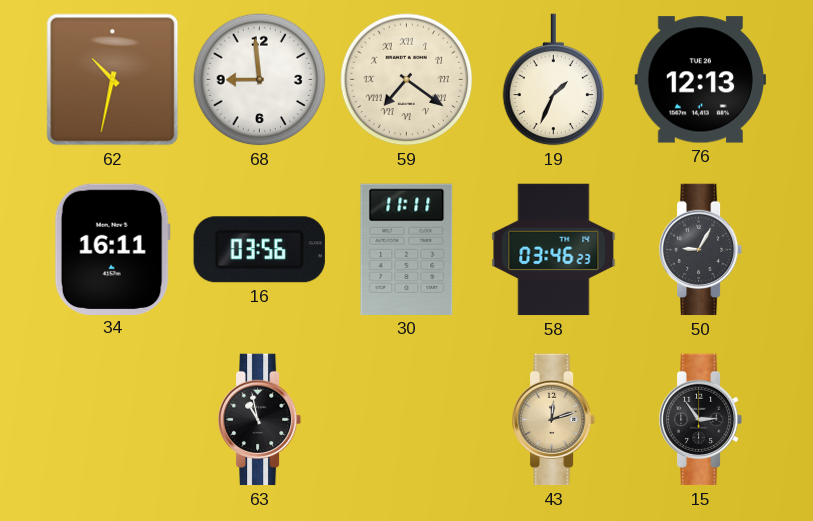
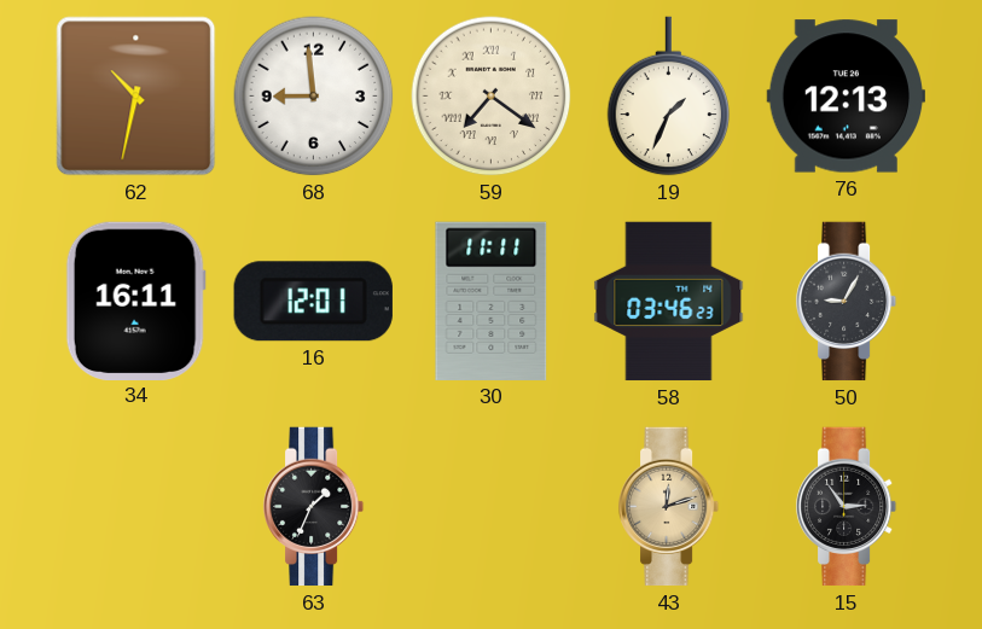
16: 03:56 -> 12:01
63: 10:58 -> 1:34
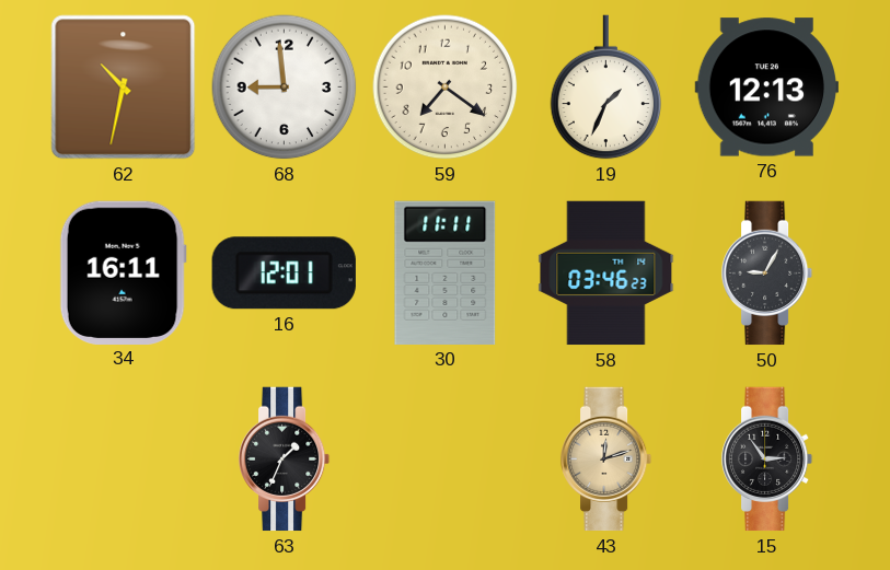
59 numerals: Roman -> Arabic
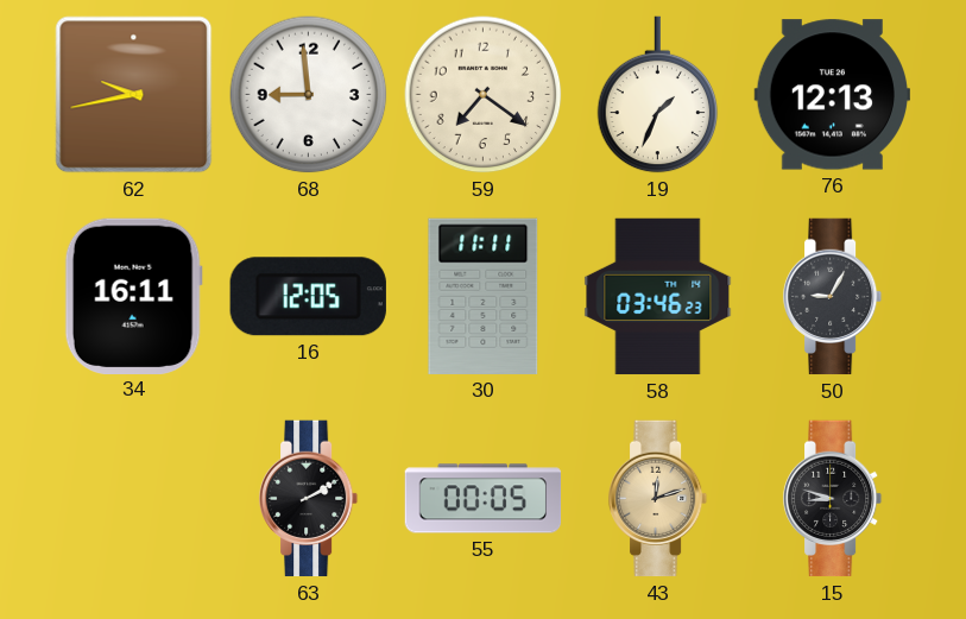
62: 10:32 -> 9:43
16: 12:01 -> 12:05
63: 1:34 -> 2:10
55: none -> 00:05
15: 2:54 -> 8:48
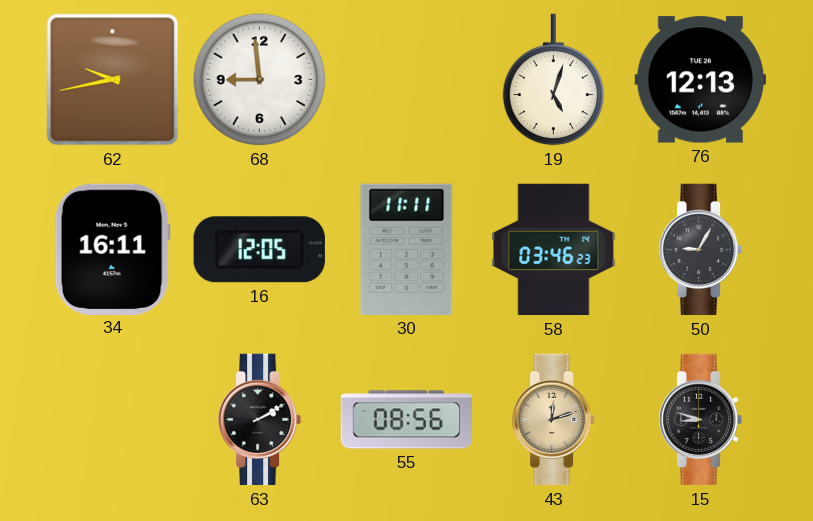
59: 7:21 -> none
19: 1:34 -> 5:03
55: 00:05 -> 08:56
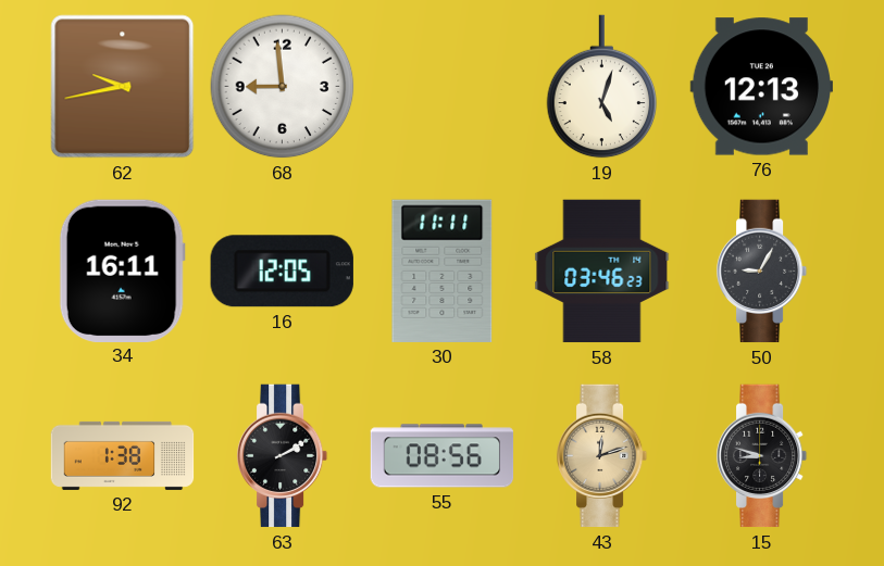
92: none -> 1:38
